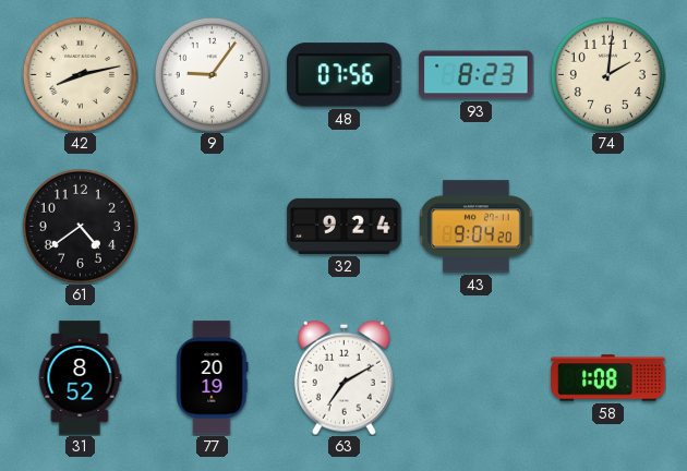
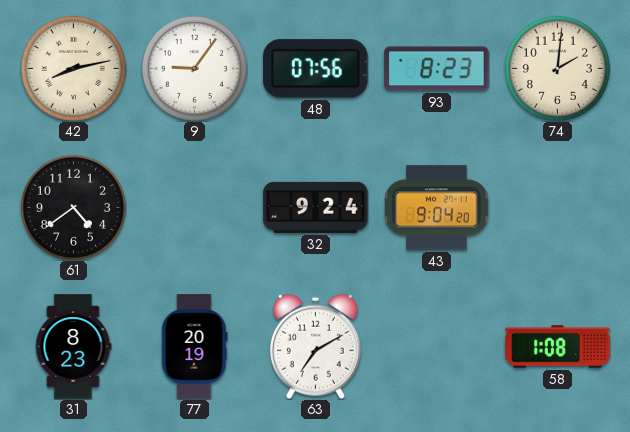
31: 8:52 -> 8:23
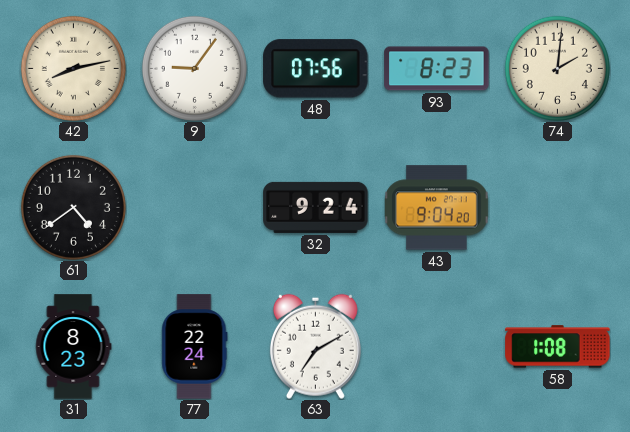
77: 20:19 -> 22:24
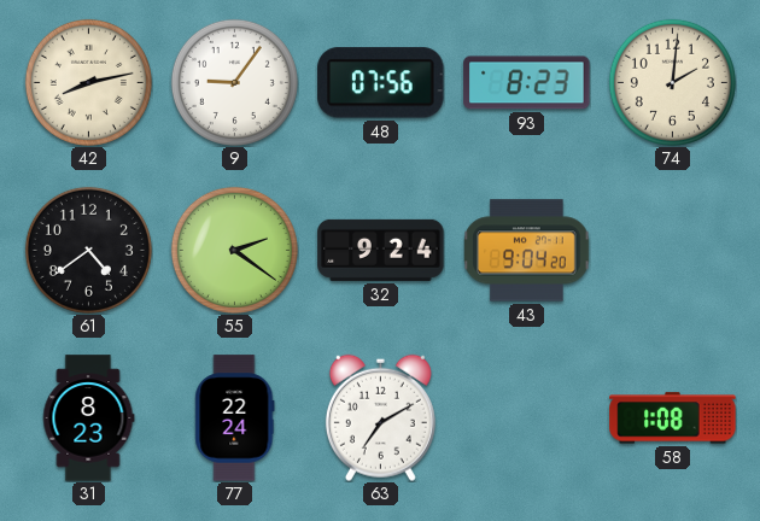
55: none -> 2:21
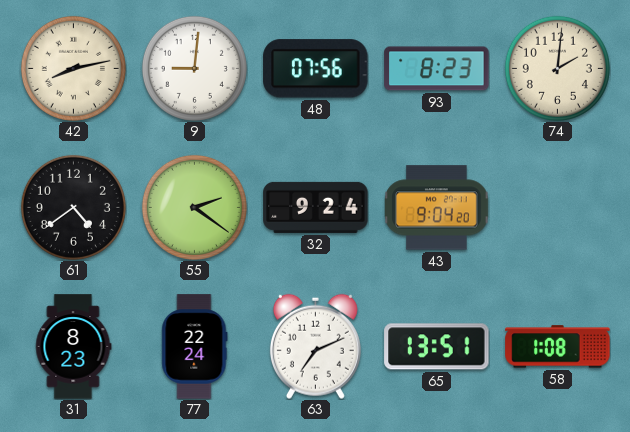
9: 9:06 -> 9:01
63: 7:10 -> 7:11
65: none -> 13:51
